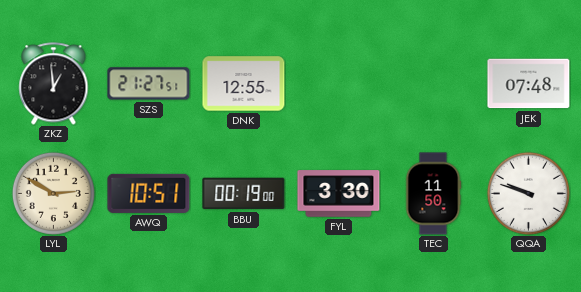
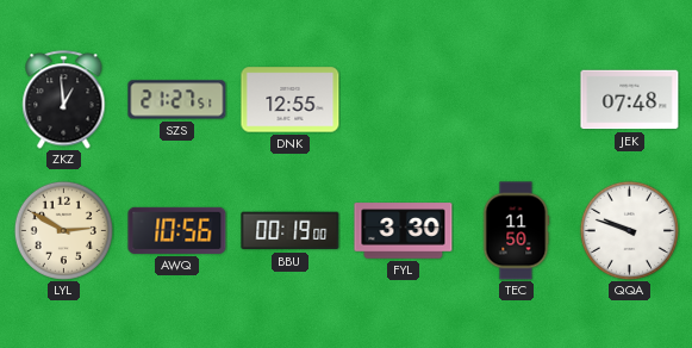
AWQ: 10:51 -> 10:56
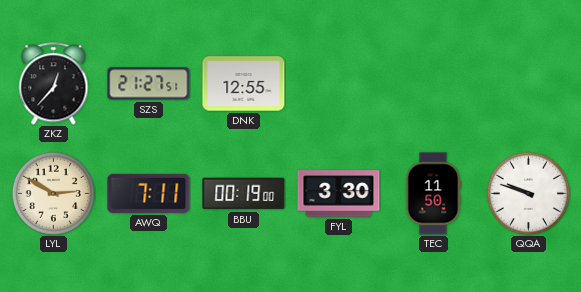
ZKZ: 12:59 -> 12:37
JEK: 07:48 -> none
AWQ: 10:56 -> 7:11
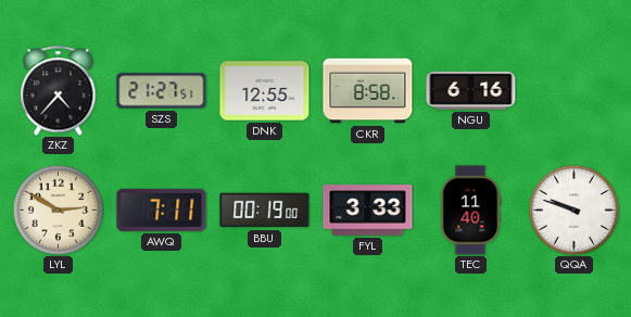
ZKZ: 12:37 -> 4:37
CKR: none -> 8:58
NGU: none -> 6:16
FYL: 3:30 -> 3:33
TEC: 11:50 -> 11:40
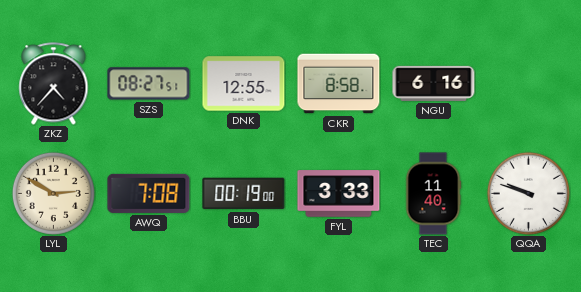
SZS: 21:27 -> 08:27
AWQ: 7:11 -> 7:08
